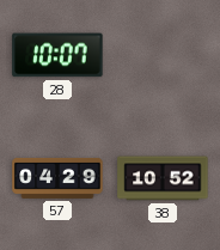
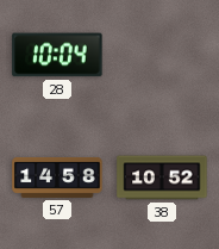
28: 10:07 -> 10:04
57: 04:29 -> 14:58
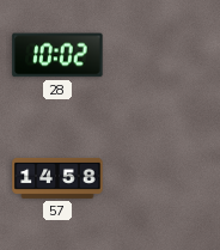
28: 10:04 -> 10:02
38: 10:52 -> none
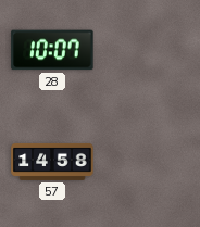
28: 10:02 -> 10:07
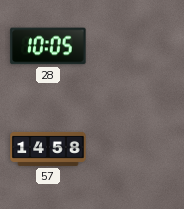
28: 10:07 -> 10:05
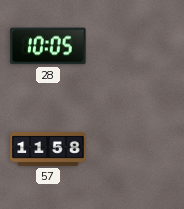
57: 14:58 -> 11:58
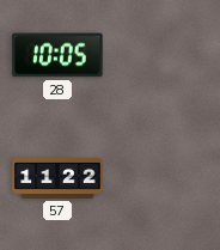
57: 11:58 -> 11:22
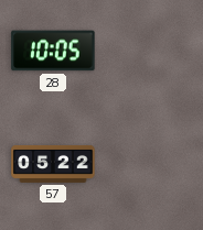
57: 11:22 -> 05:22
